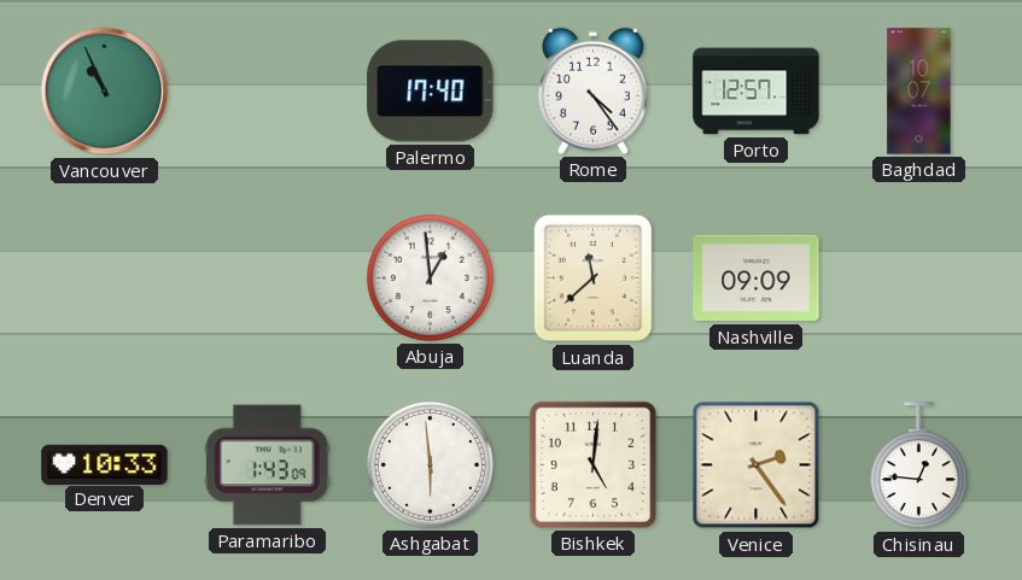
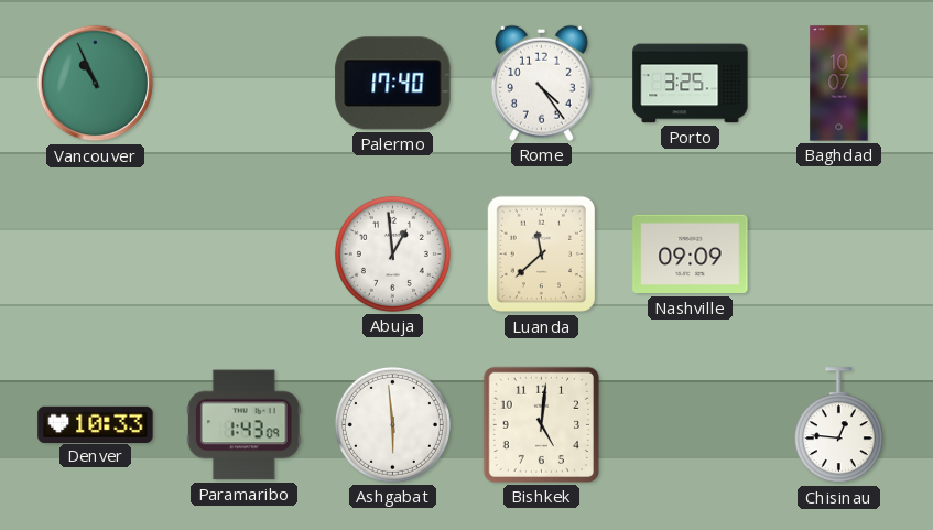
Porto: 12:57 -> 3:25
Venice: 2:24 -> none
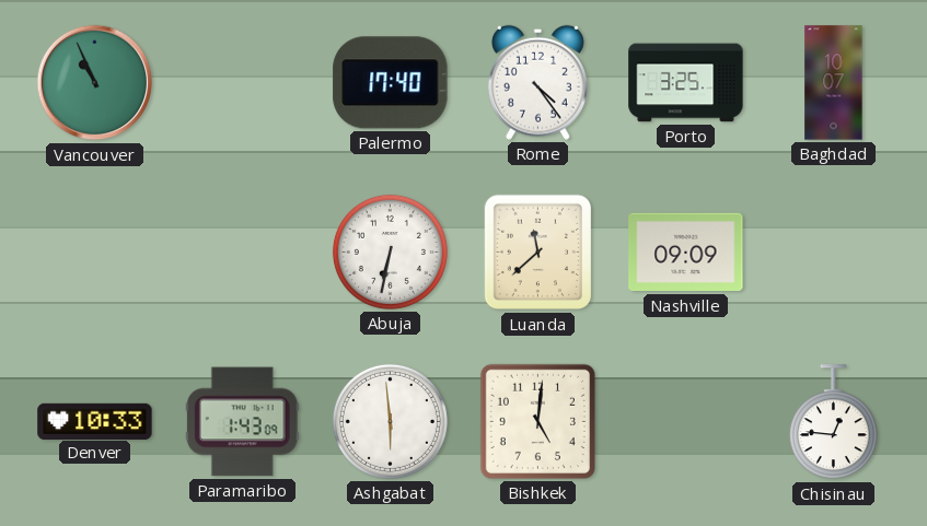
Abuja: 12:59 -> 6:32
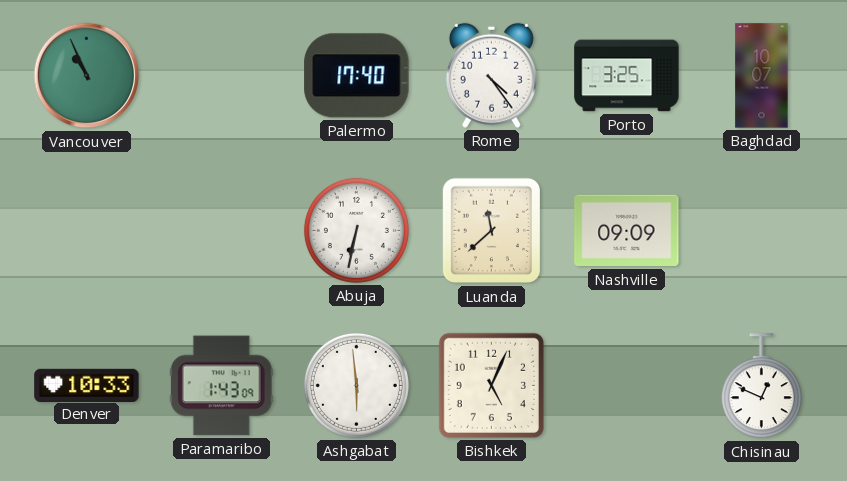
Bishkek: 5:01 -> 5:04
Chisinau: 12:46 -> 12:49
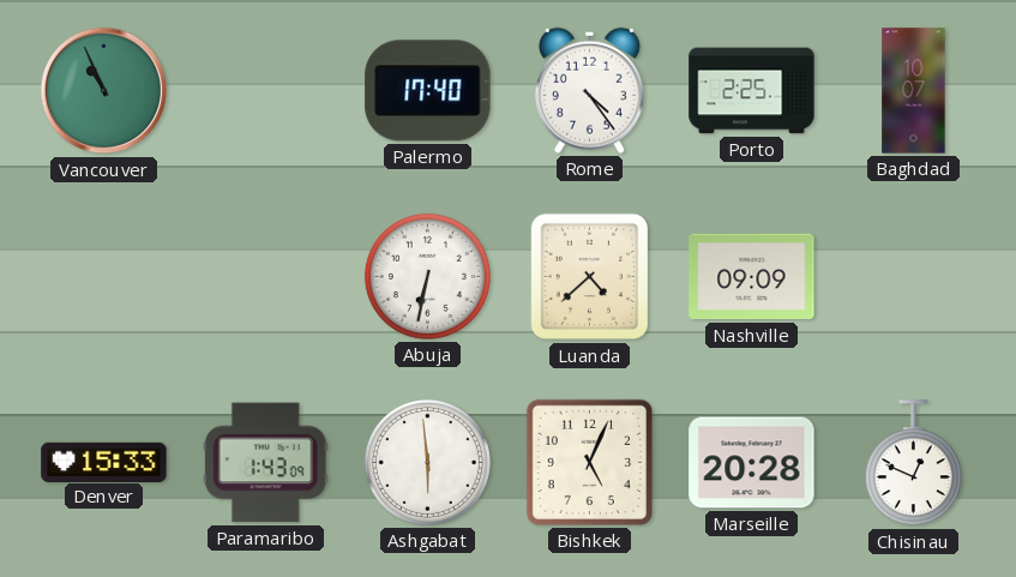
Porto: 3:25 -> 2:25
Luanda: 11:38 -> 4:38
Denver: 10:33 -> 15:33
Marseille: none -> 20:28
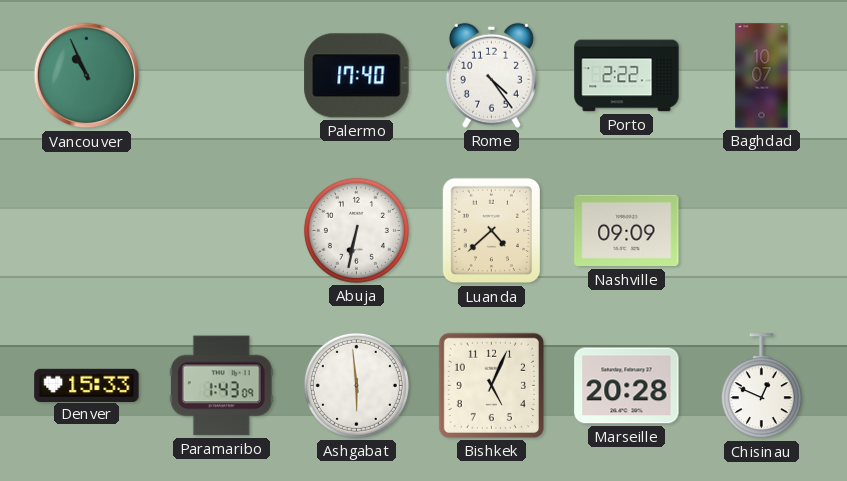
Porto: 2:25 -> 2:22
